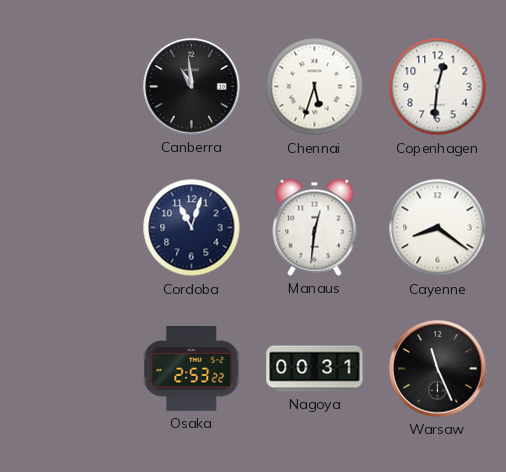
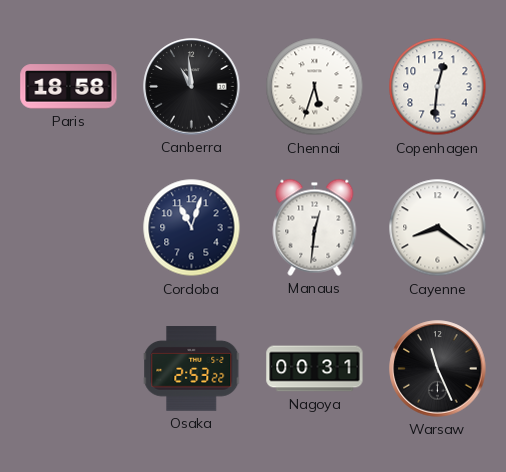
Paris: none -> 18:58
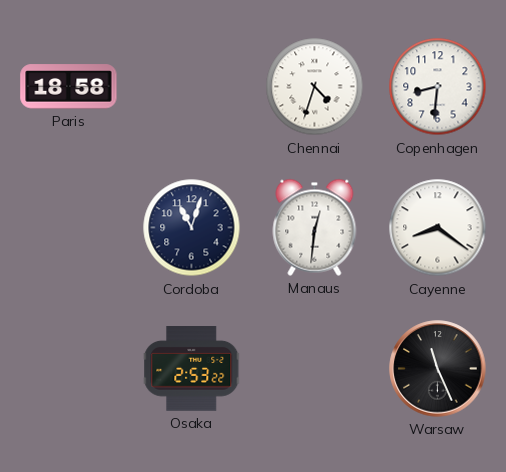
Canberra: 10:59 -> none
Chennai: 5:33 -> 4:33
Copenhagen: 12:31 -> 8:31
Nagoya: 00:31 -> none
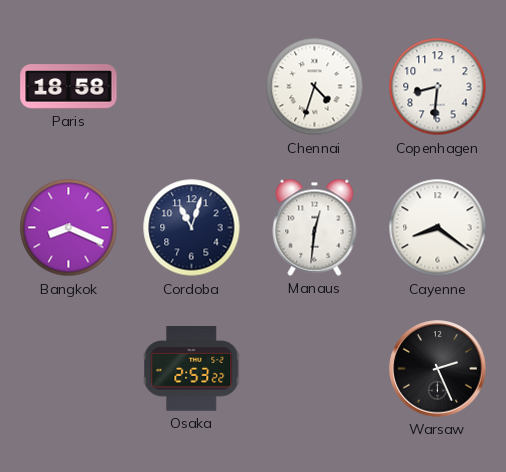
Bangkok: none -> 8:19
Warsaw: 11:26 -> 2:26
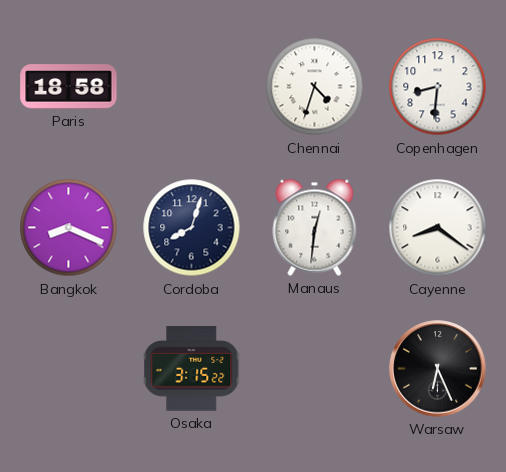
Cordoba: 11:03 -> 8:03
Osaka: 2:53 -> 3:15
Warsaw: 2:26 -> 6:26
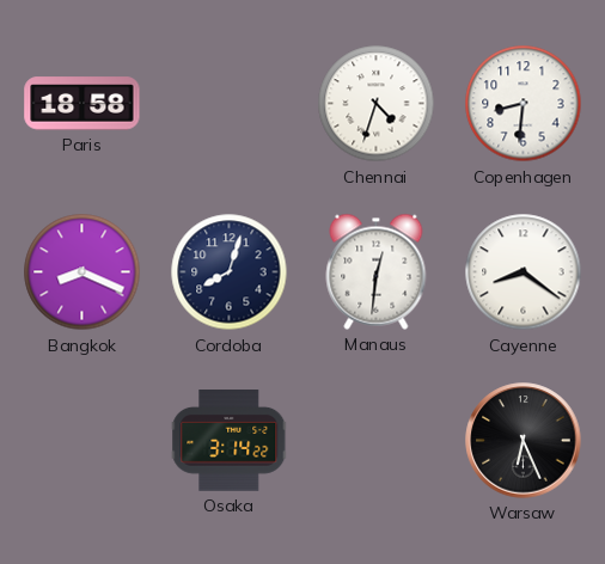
Osaka: 3:15 -> 3:14
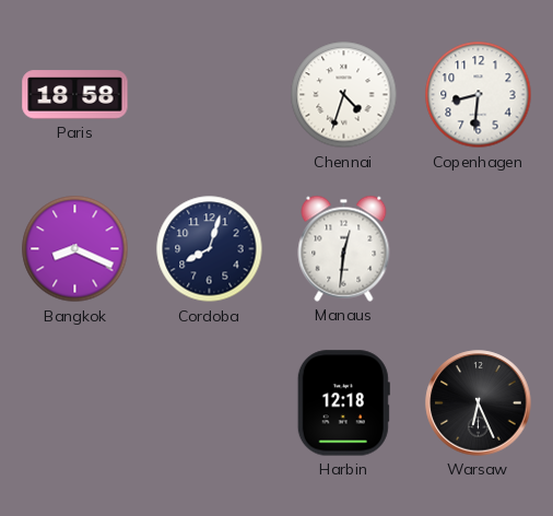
Cayenne: 8:21 -> none
Osaka: 3:14 -> none
Harbin: none -> 12:18
